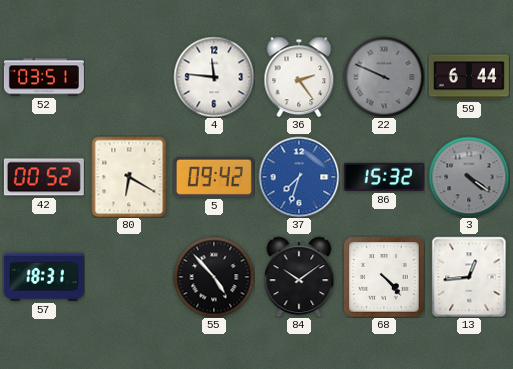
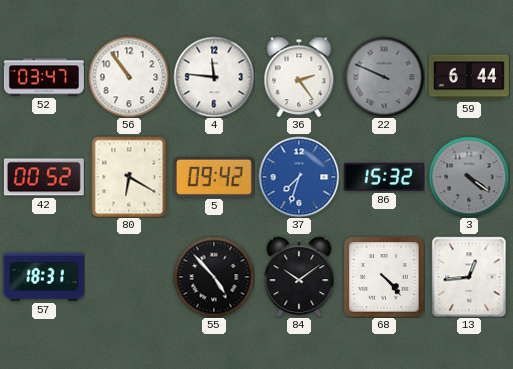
52: 03:51 -> 03:47
56: none -> 10:54
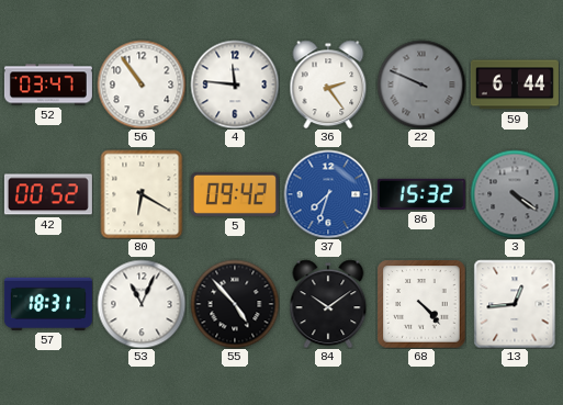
53: none -> 11:04
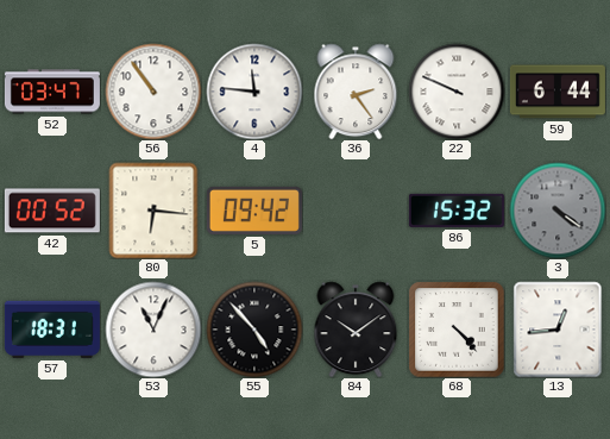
22 dial: grey -> white
80: 6:20 -> 6:16
37: 7:33 -> none
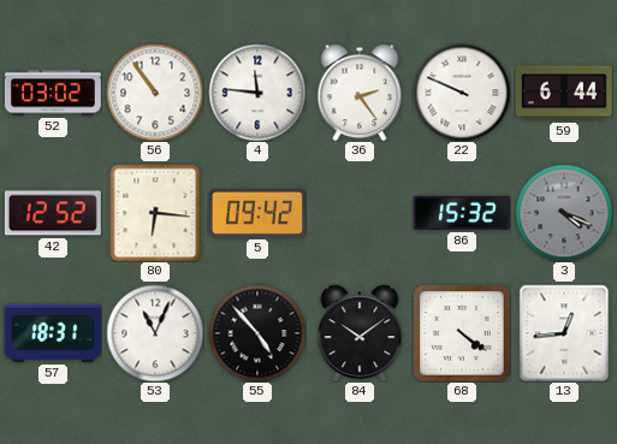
52: 03:47 -> 03:02
42: 00:52 -> 12:52
3: 4:21 -> 4:19
68: 4:23 -> 4:21
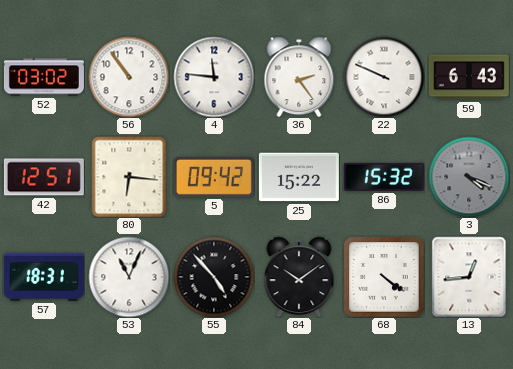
59: 6:44 -> 6:43
42: 12:52 -> 12:51
25: none -> 15:22
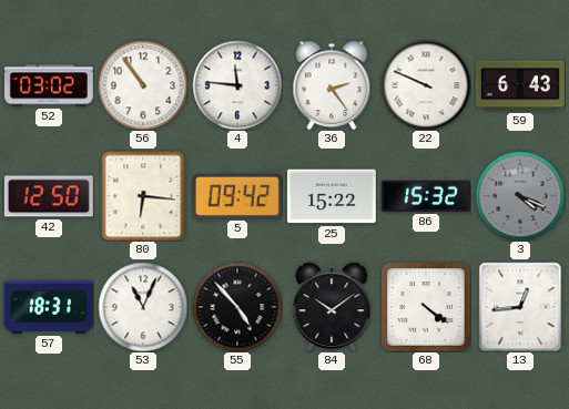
42: 12:51 -> 12:50
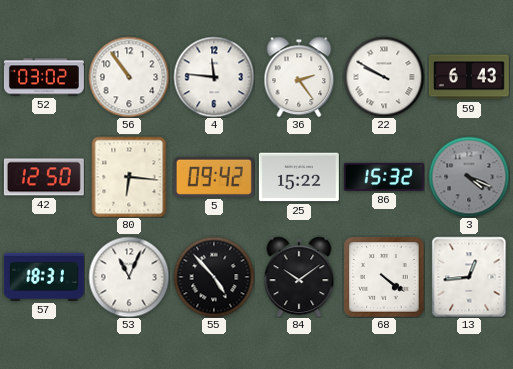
22: 9:49 -> 9:50
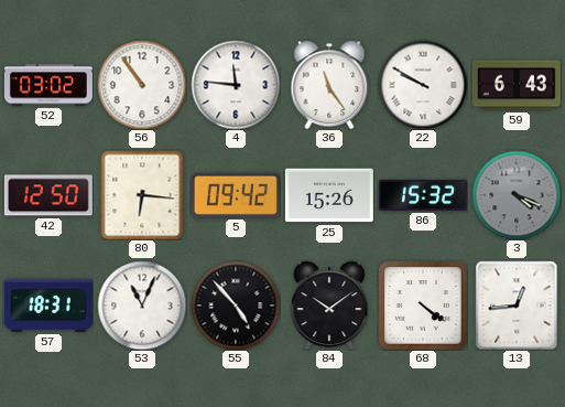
36: 2:24 -> 11:24
25: 15:22 -> 15:26
